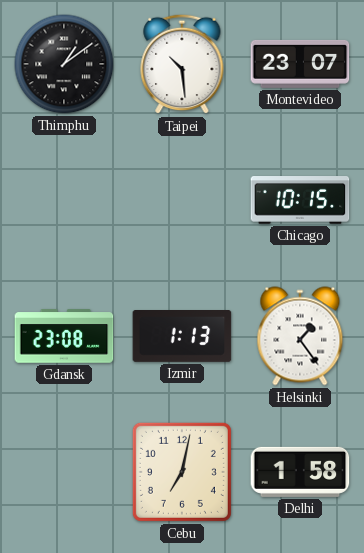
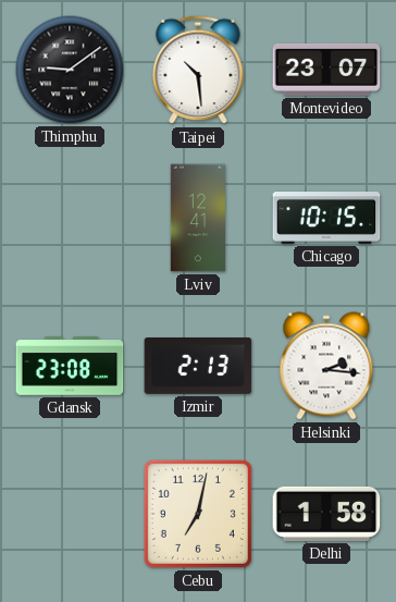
Thimphu: 1:09 -> 9:09
Lviv: none -> 12:41
Izmir: 1:13 -> 2:13
Helsinki: 1:24 -> 2:16
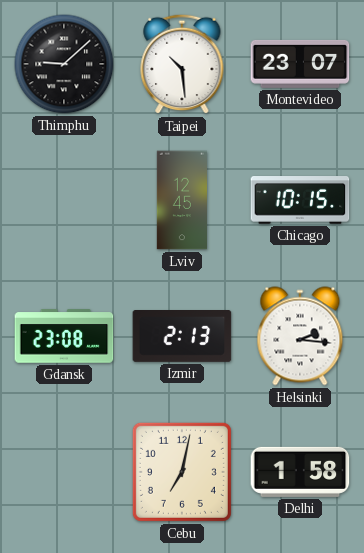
Thimphu: 9:09 -> 9:08
Lviv: 12:41 -> 12:45
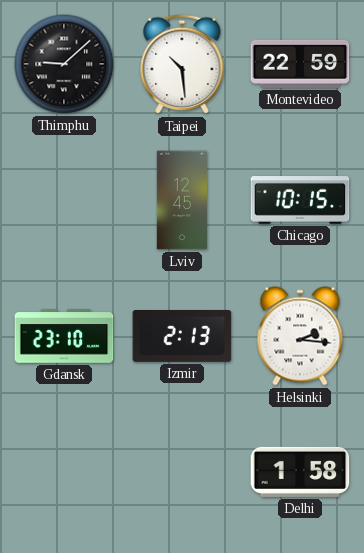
Montevideo: 23:07 -> 22:59
Gdansk: 23:08 -> 23:10
Cebu: 7:02 -> none
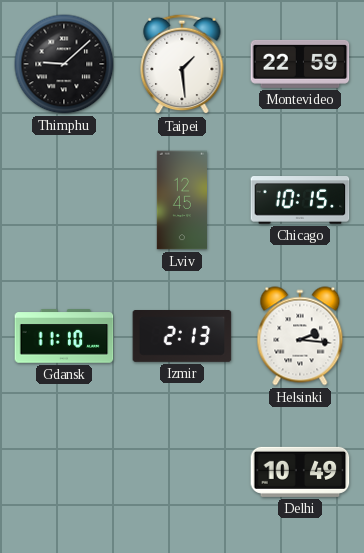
Taipei: 10:29 -> 1:29
Gdansk: 23:10 -> 11:10
Delhi: 1:58 -> 10:49
